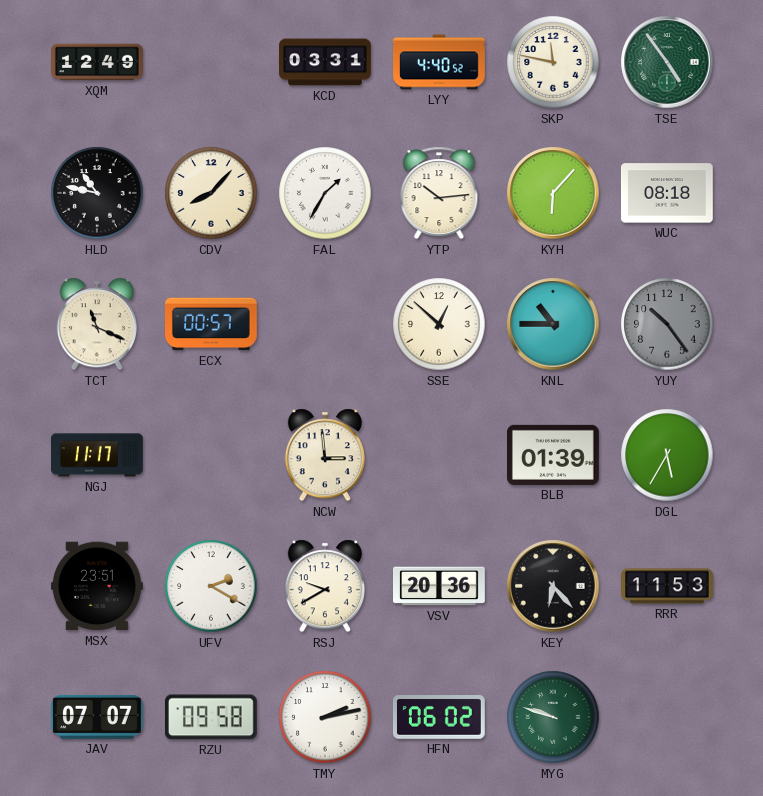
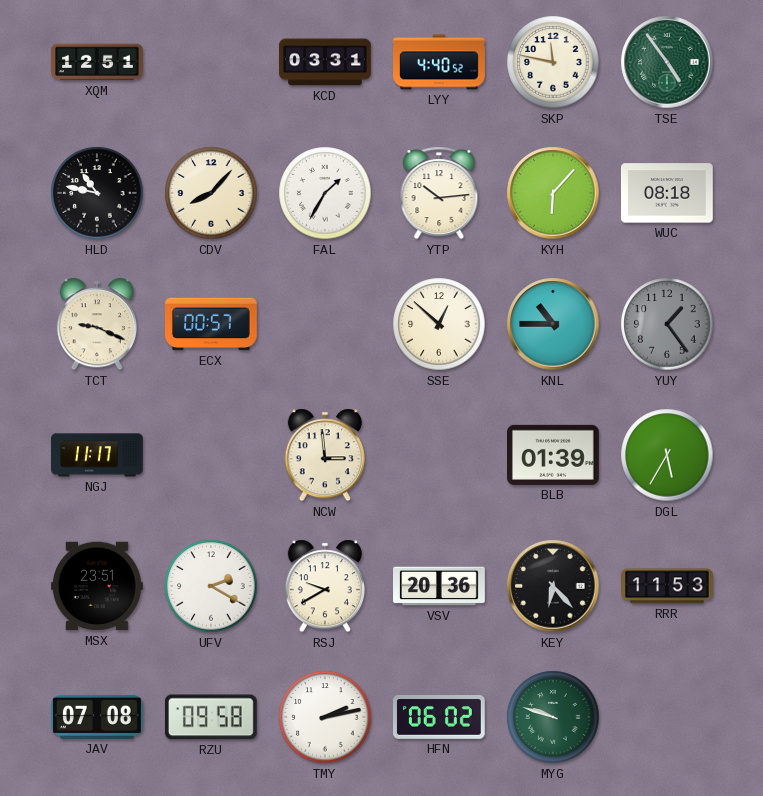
XQM: 12:49 -> 12:51
TCT: 11:19 -> 9:19
YUY: 10:24 -> 1:24
JAV: 07:07 -> 07:08
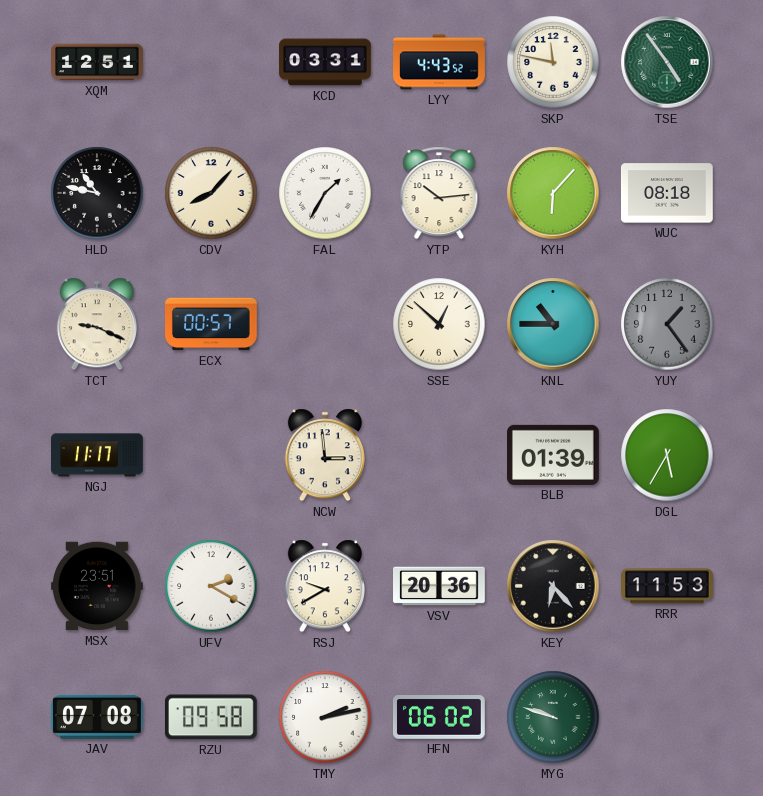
LYY: 4:40 -> 4:43
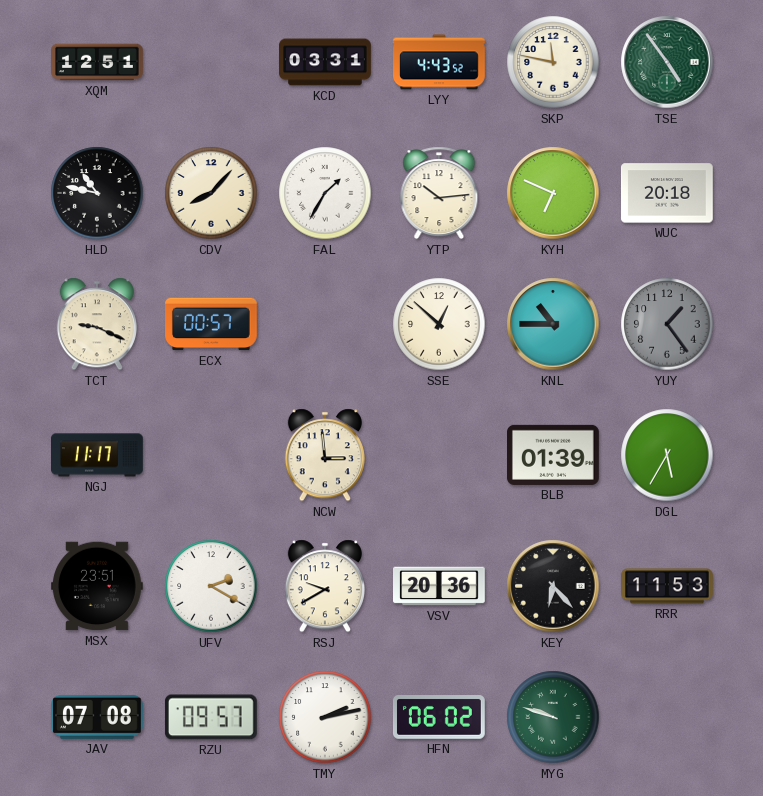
KYH: 6:07 -> 6:49
WUC: 08:18 -> 20:18
RZU: 09:58 -> 09:57
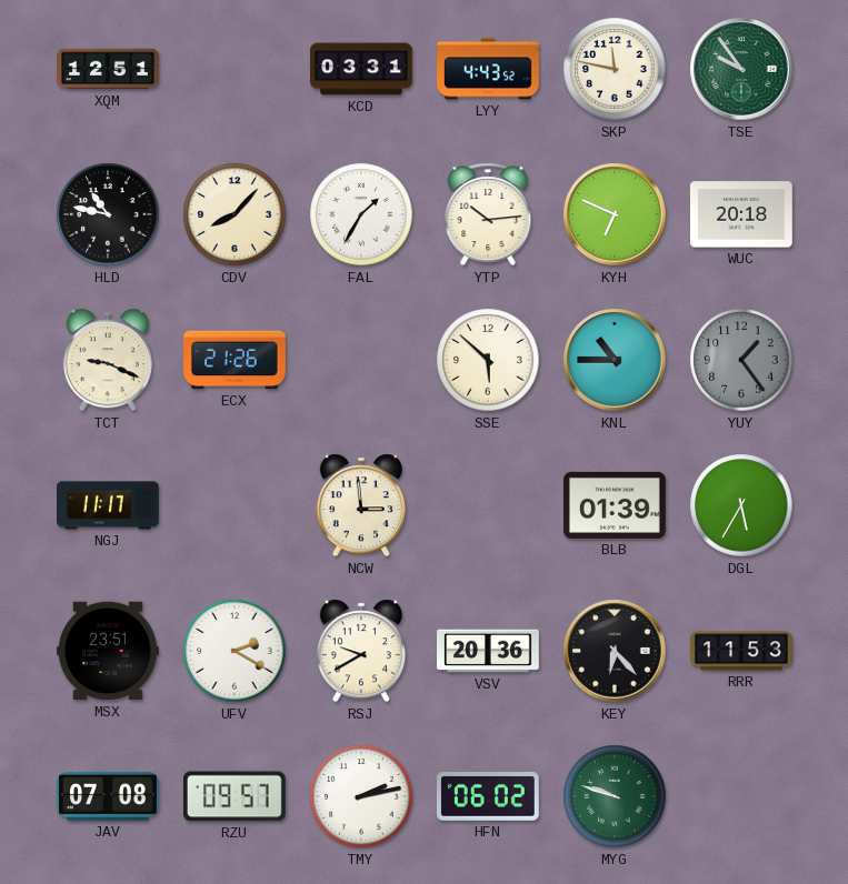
TSE: 4:54 -> 9:54
ECX: 00:57 -> 21:26
SSE: 12:52 -> 5:52
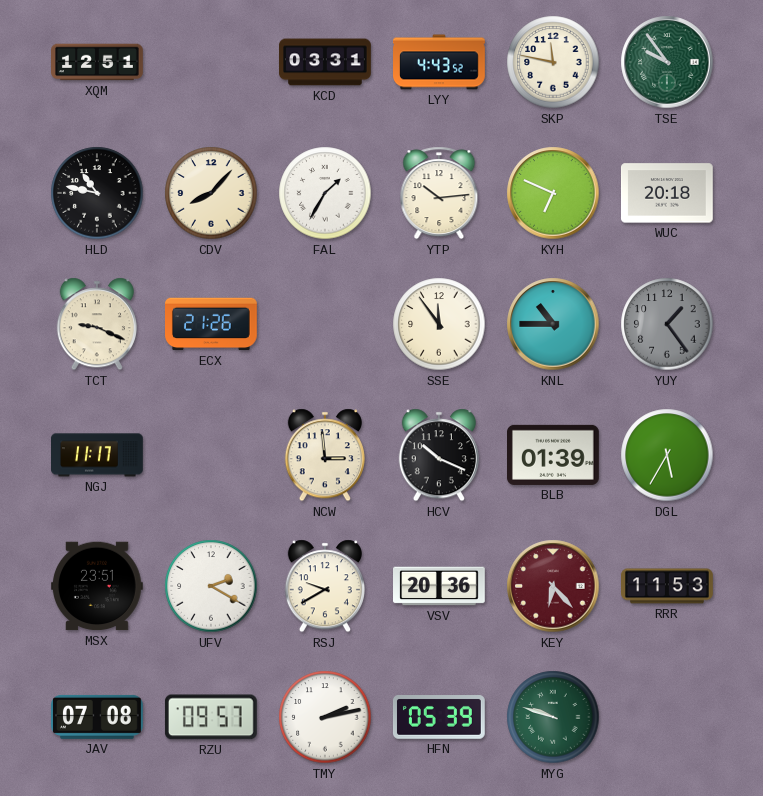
SSE: 5:52 -> 11:54
HCV: none -> 10:19
KEY dial: black -> burgundy
HFN: 06:02 -> 05:39
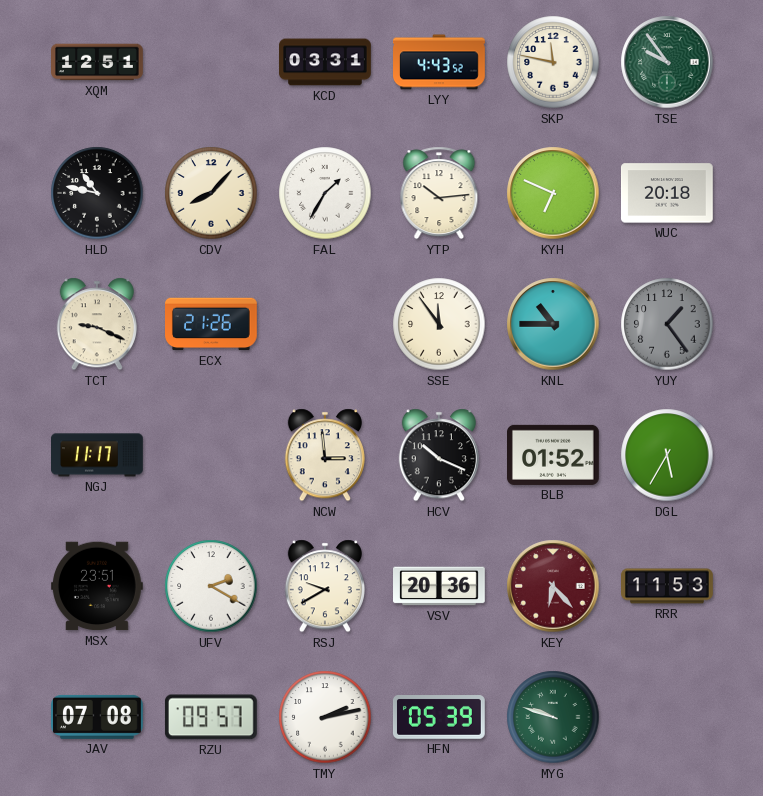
BLB: 01:39 -> 01:52
